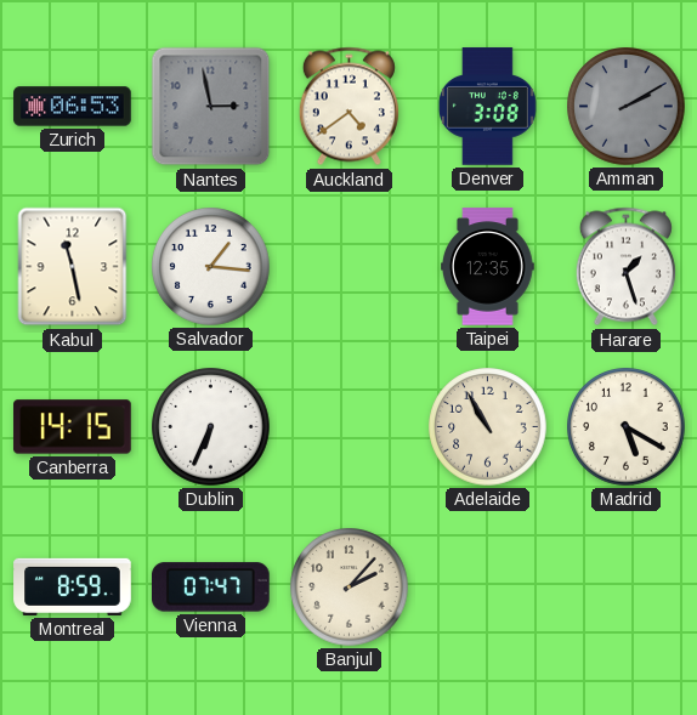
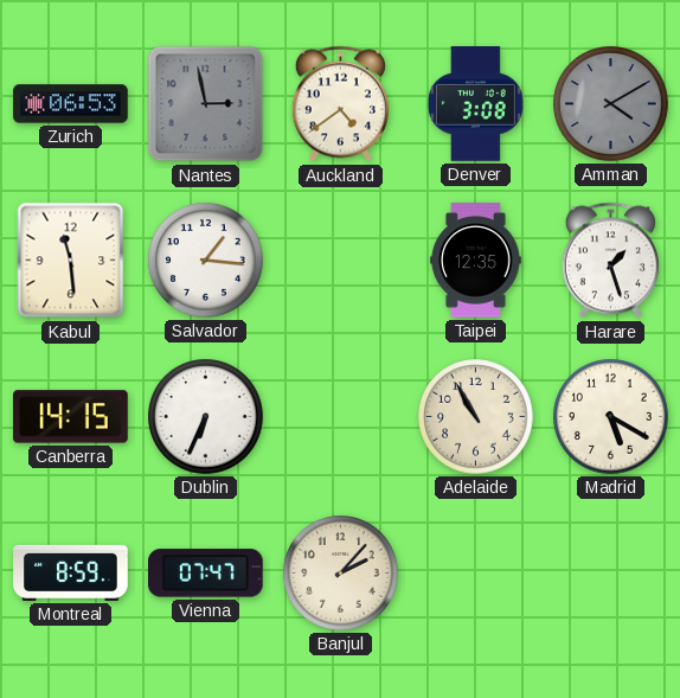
Amman: 2:10 -> 4:10
Kabul: 11:28 -> 11:29
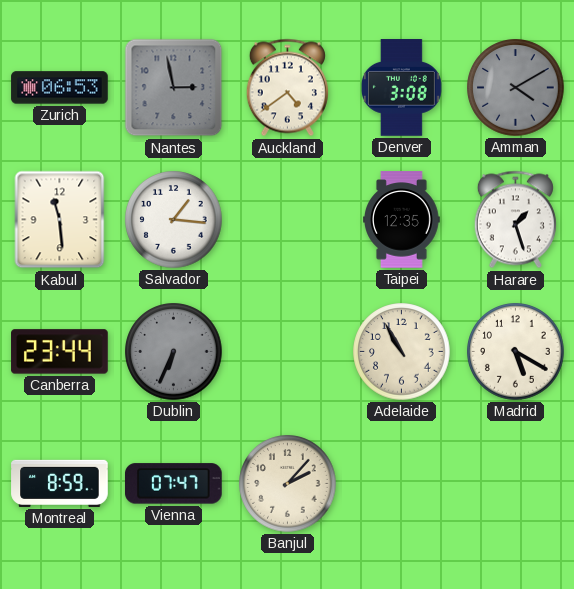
Canberra: 14:15 -> 23:44
Dublin dial: white -> grey
